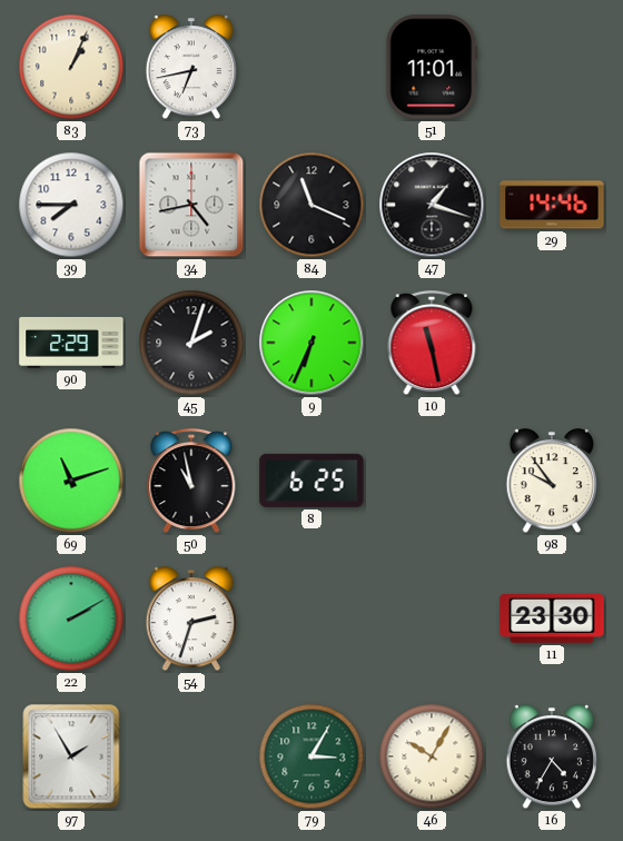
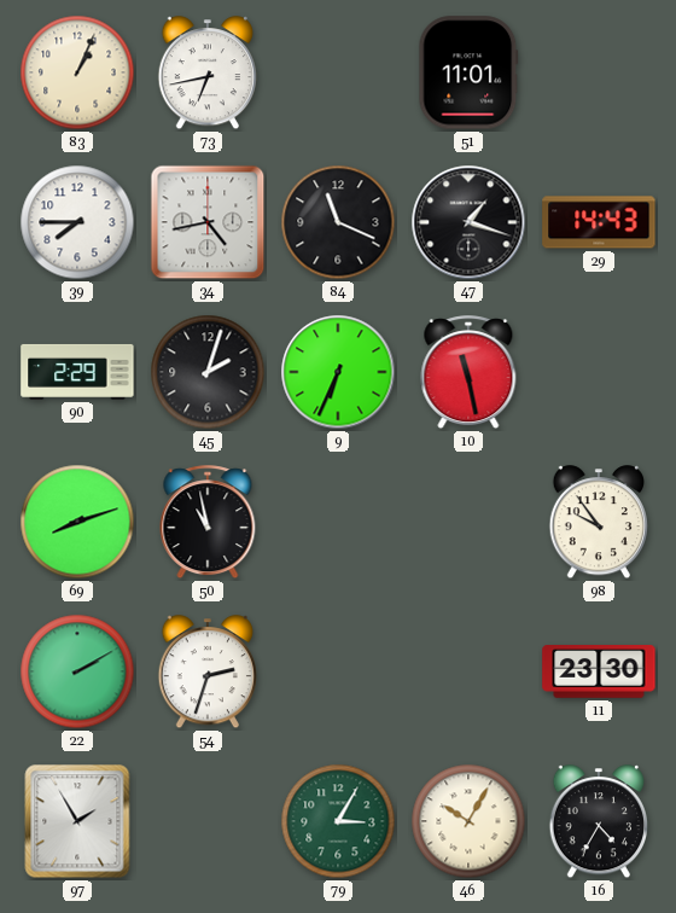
29: 14:46 -> 14:43
69: 11:12 -> 8:12
8: 6:25 -> none
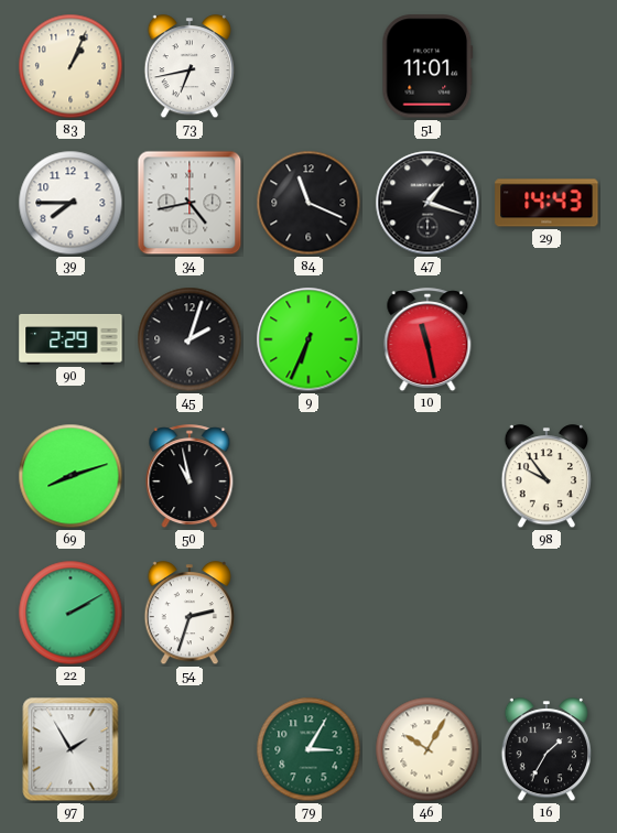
11: 23:30 -> none
16: 4:35 -> 1:35
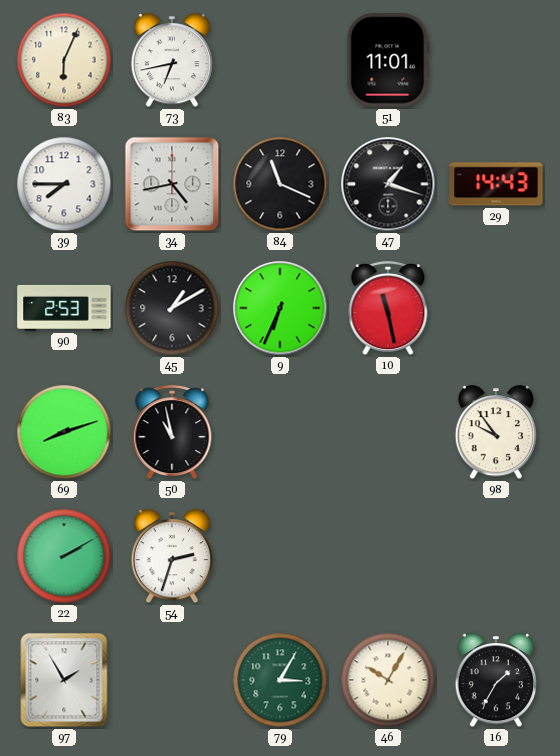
83: 1:04 -> 6:04
90: 2:29 -> 2:53
45: 2:03 -> 1:10
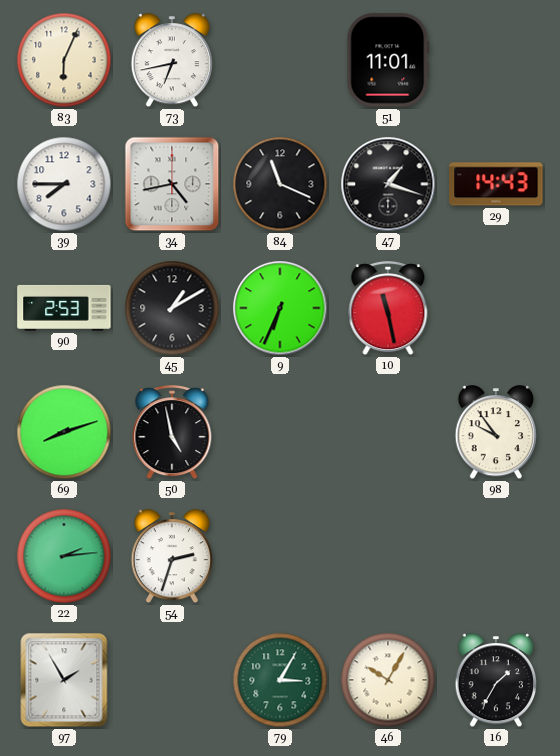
50: 10:58 -> 4:58
22: 2:10 -> 2:14
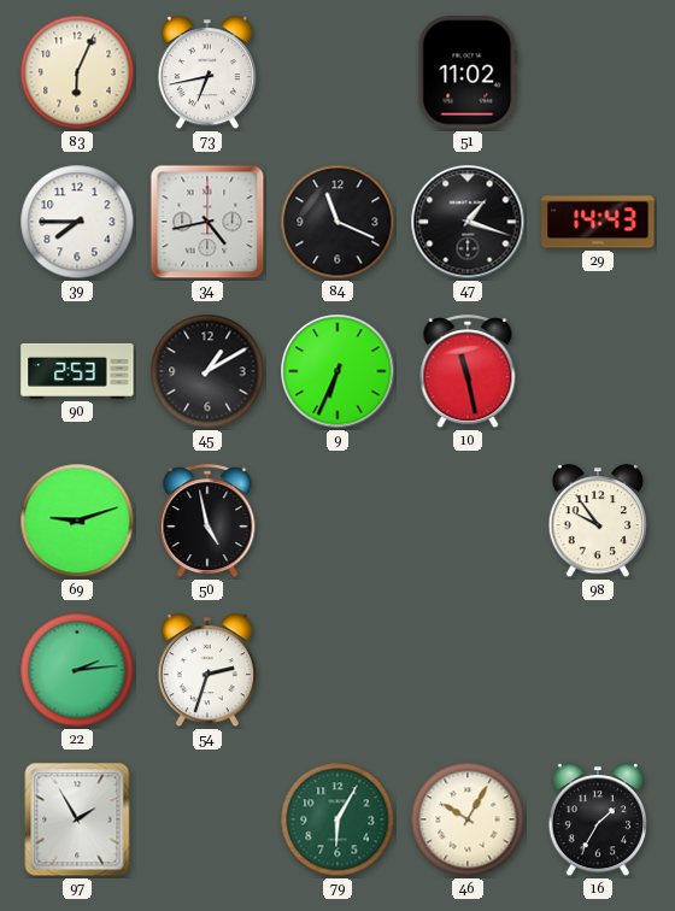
51: 11:01 -> 11:02
69: 8:12 -> 9:12
79: 3:05 -> 6:05
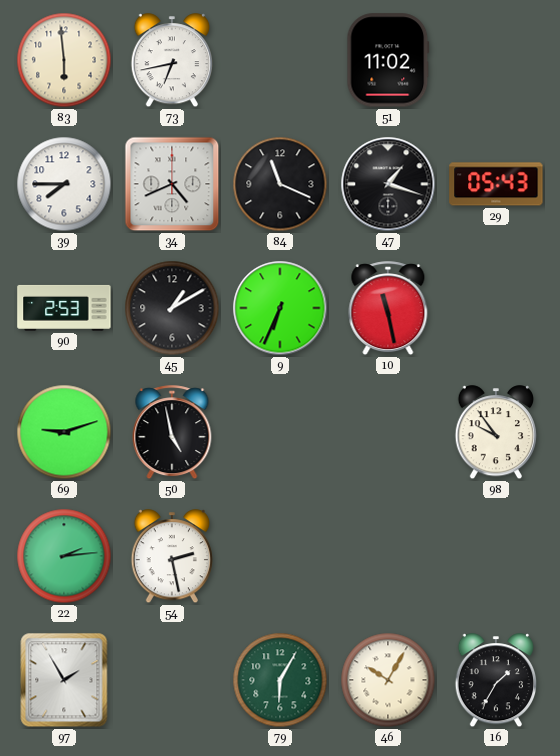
83: 6:04 -> 5:59
34: 4:43 -> 4:41
29: 14:43 -> 05:43
54: 2:33 -> 2:28
